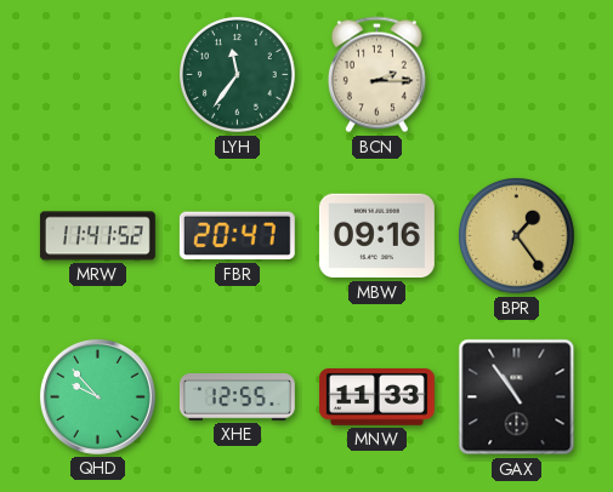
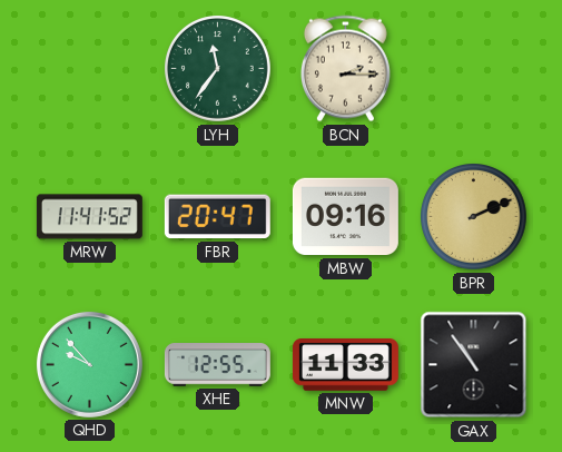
BPR: 1:24 -> 2:11
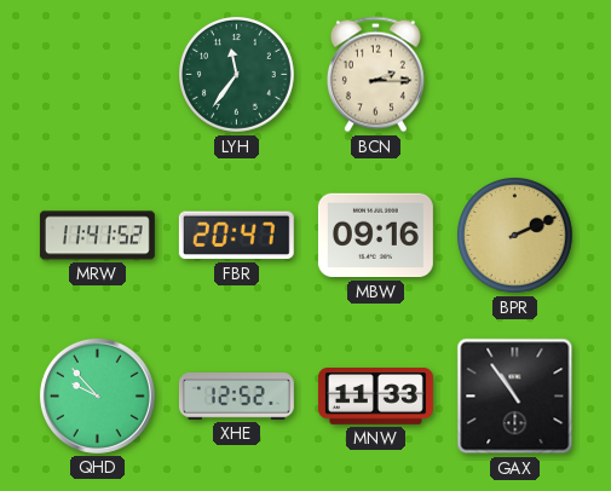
XHE: 12:55 -> 12:52
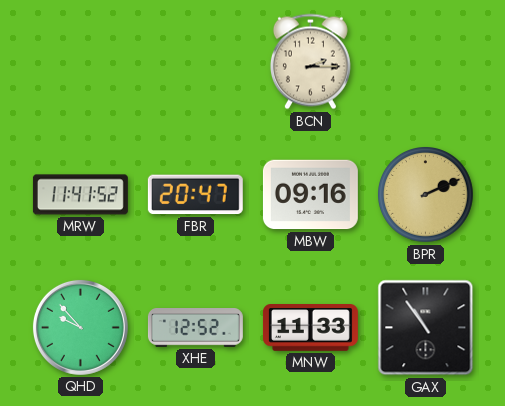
LYH: 11:36 -> none
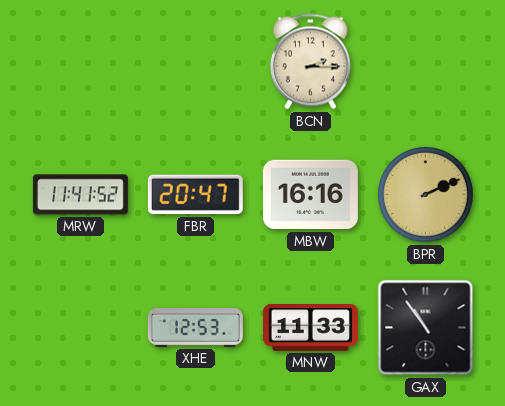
MBW: 09:16 -> 16:16
QHD: 9:53 -> none
XHE: 12:52 -> 12:53
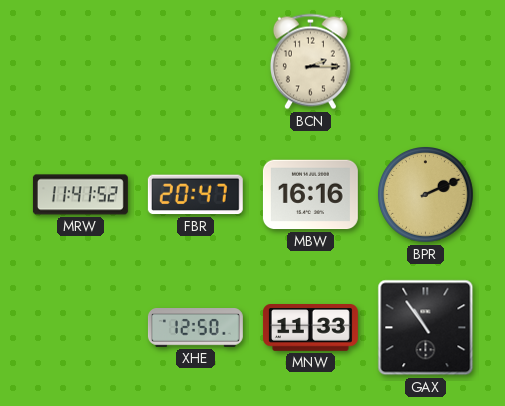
XHE: 12:53 -> 12:50
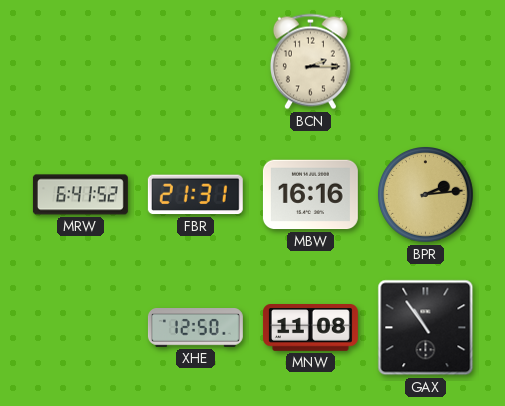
MRW: 11:41 -> 6:41
FBR: 20:47 -> 21:31
BPR: 2:11 -> 2:14
MNW: 11:33 -> 11:08
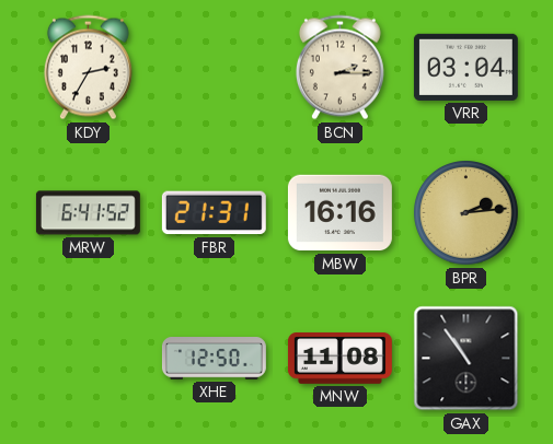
KDY: none -> 2:35
VRR: none -> 03:04
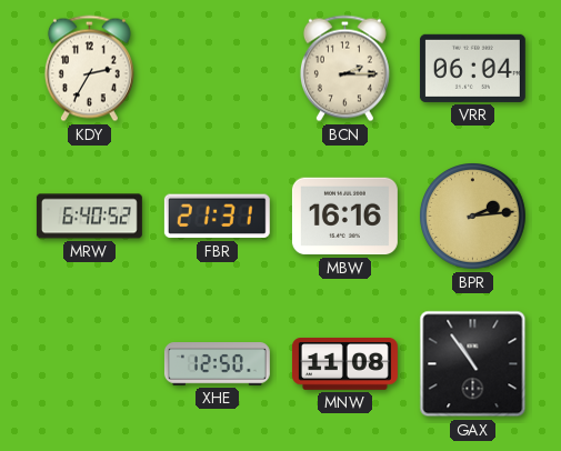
VRR: 03:04 -> 06:04
MRW: 6:41 -> 6:40
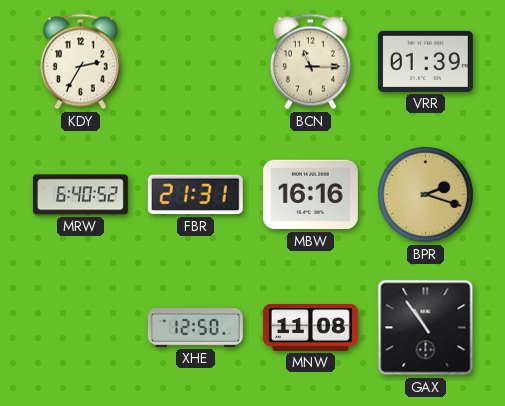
BCN: 2:15 -> 11:15
VRR: 06:04 -> 01:39
BPR: 2:14 -> 2:18
